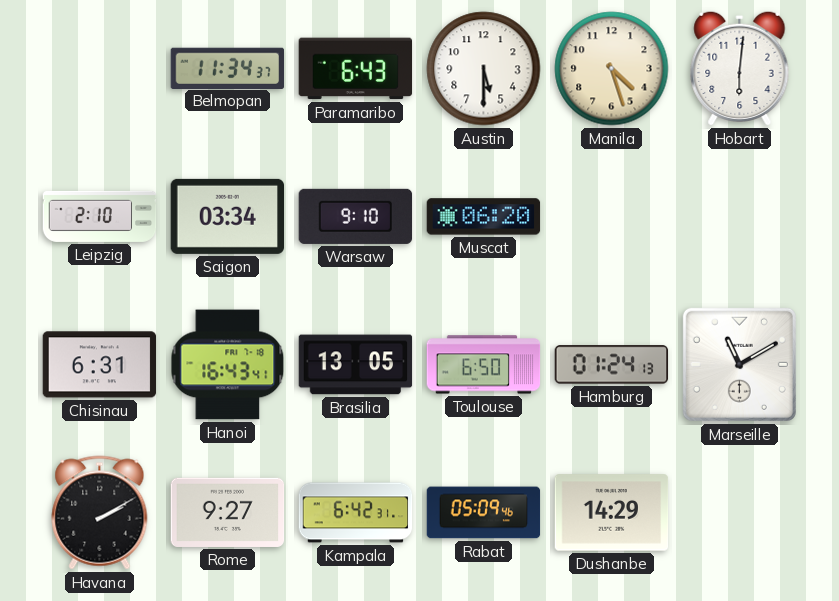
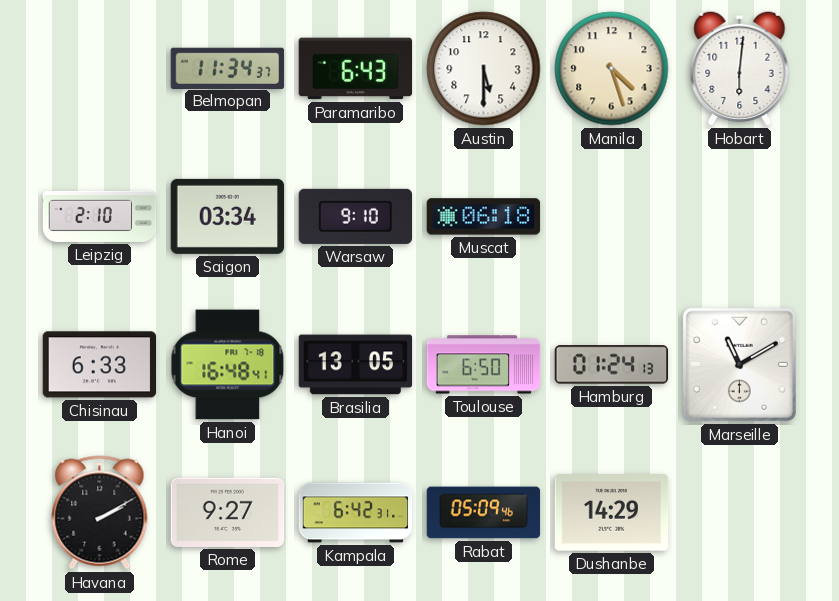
Muscat: 06:20 -> 06:18
Chisinau: 6:31 -> 6:33
Hanoi: 16:43 -> 16:48
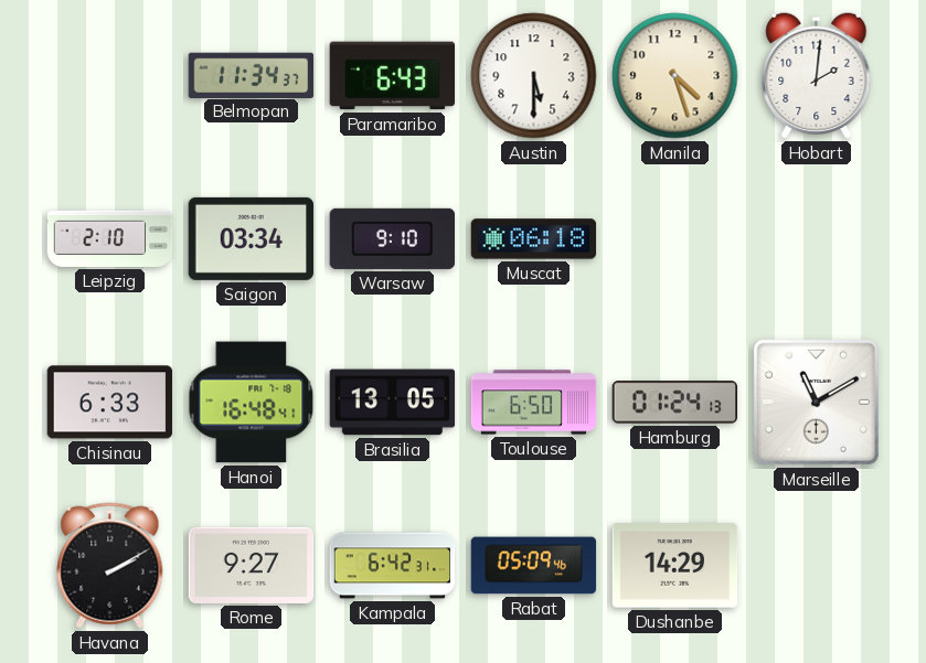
Hobart: 6:01 -> 2:01
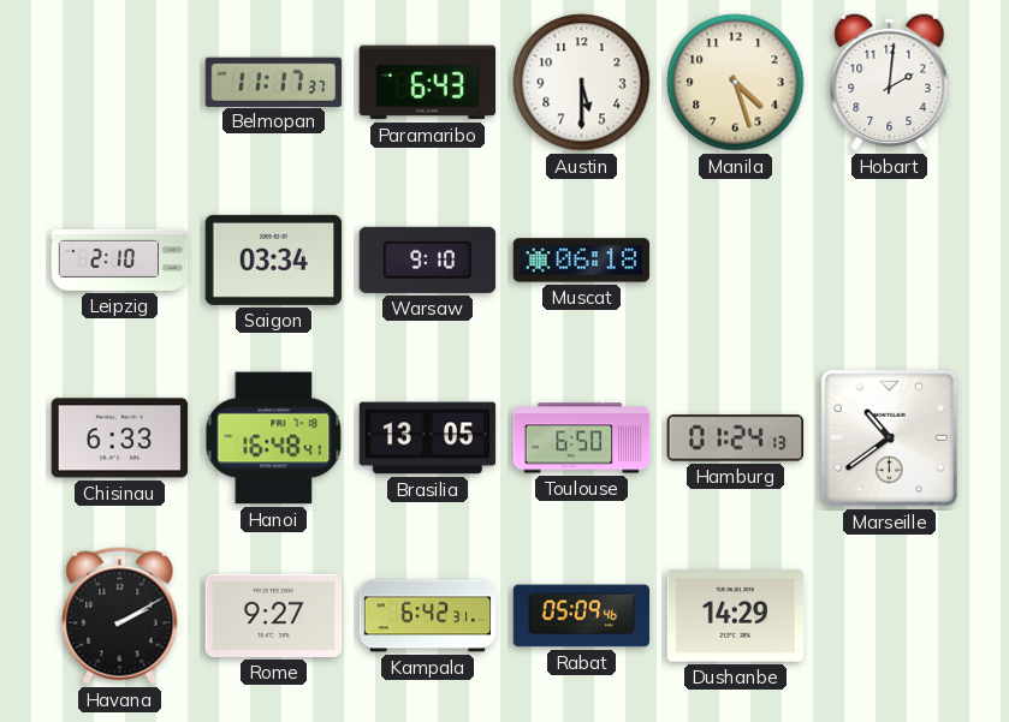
Belmopan: 11:34 -> 11:17
Marseille: 11:10 -> 10:39
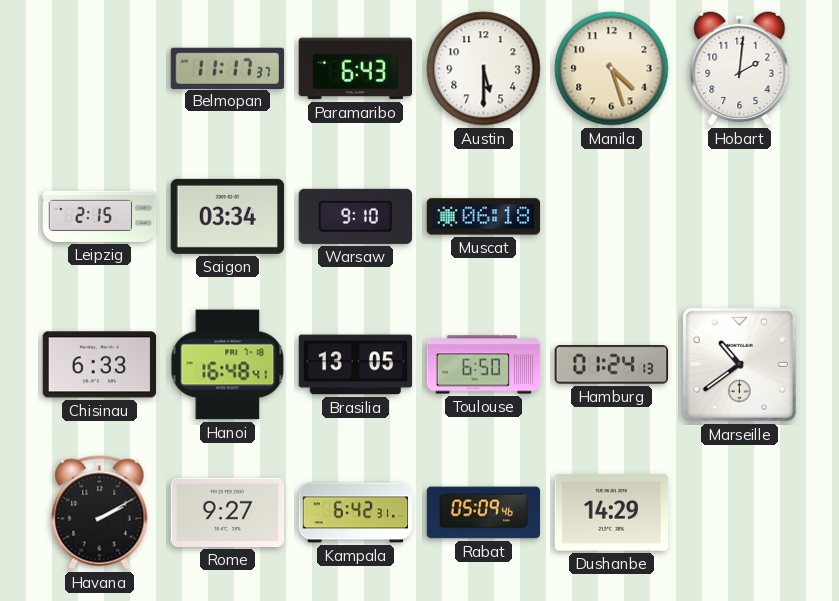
Leipzig: 2:10 -> 2:15
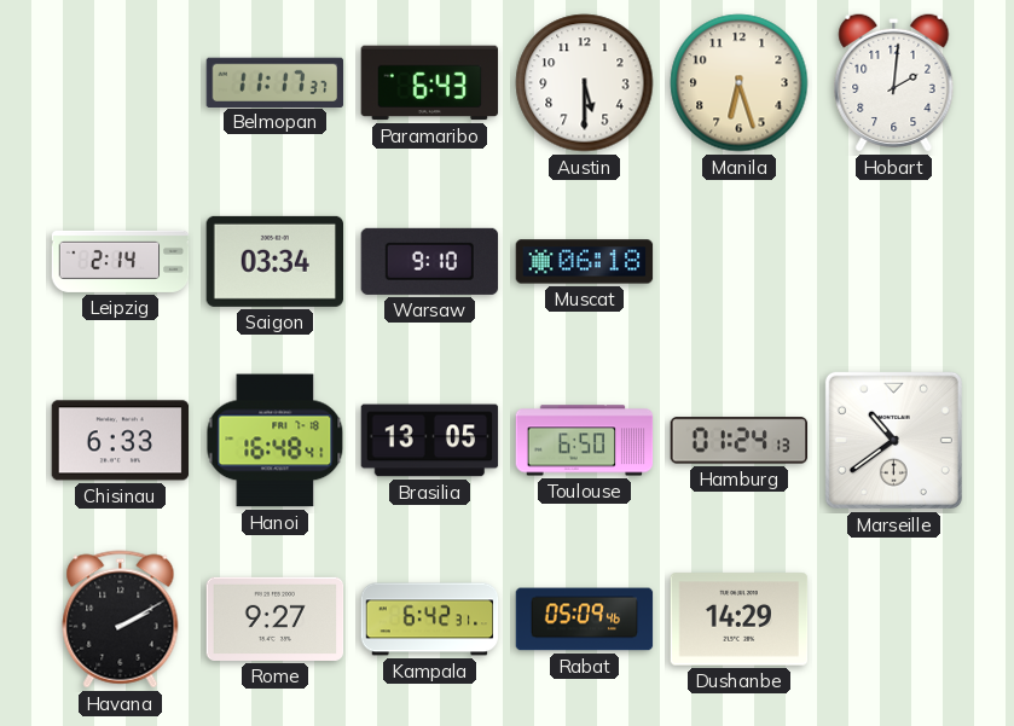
Manila: 4:27 -> 6:27
Leipzig: 2:15 -> 2:14
